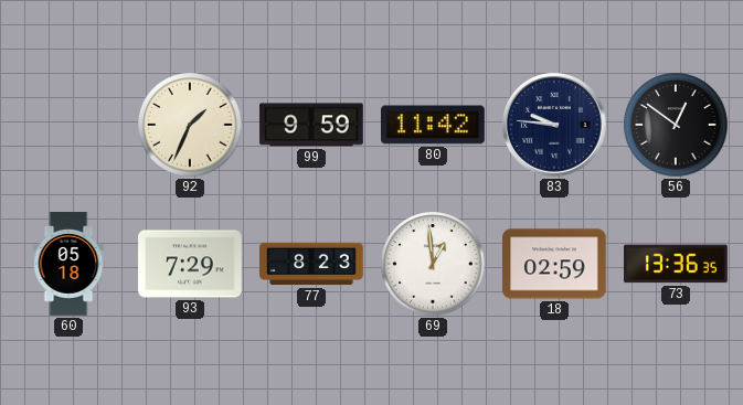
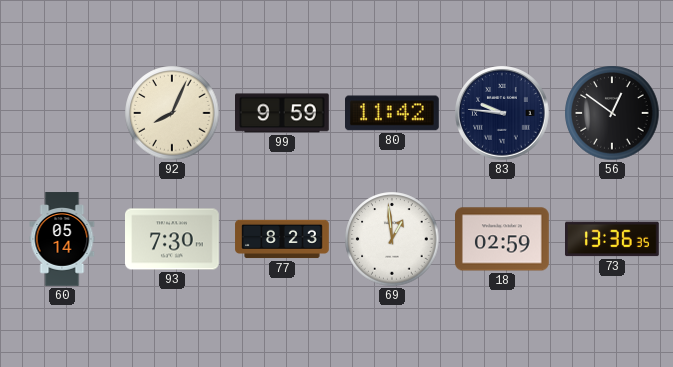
92: 1:34 -> 8:04
60: 05:18 -> 05:14
93: 7:29 -> 7:30
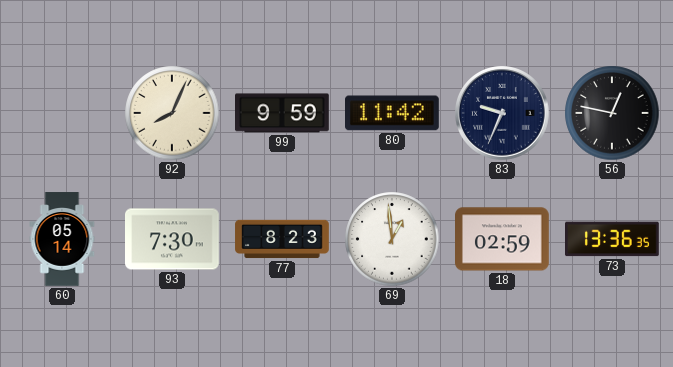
83: 9:46 -> 9:34
56: 12:51 -> 12:47
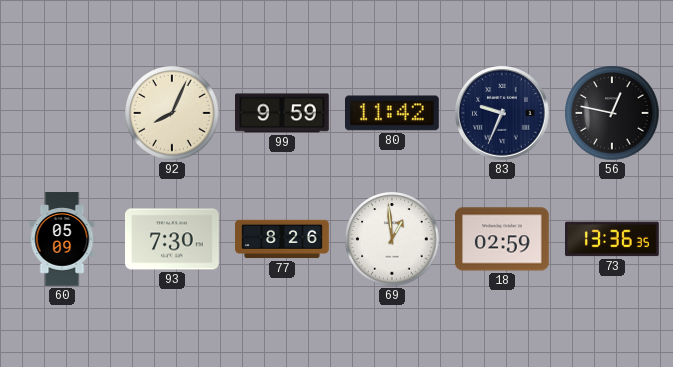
60: 05:14 -> 05:09
77: 8:23 -> 8:26
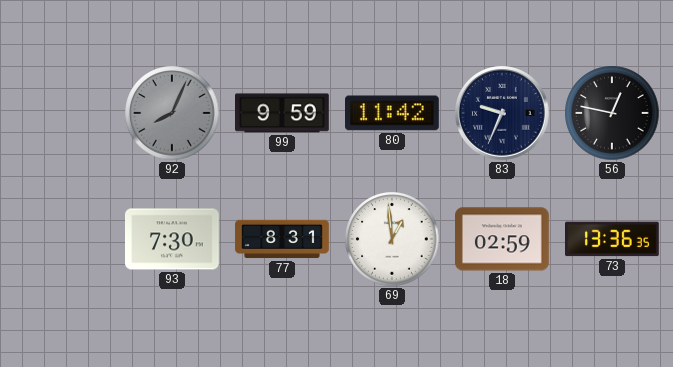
92 dial: cream -> grey
60: 05:09 -> none
77: 8:26 -> 8:31
